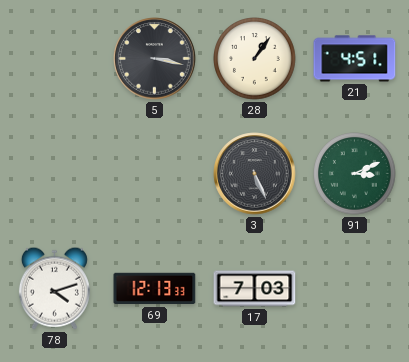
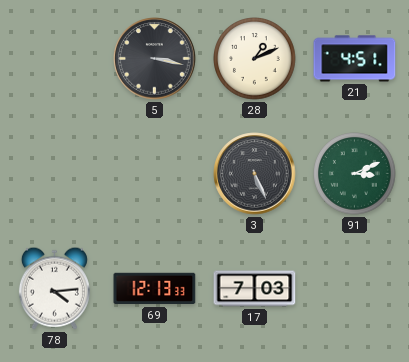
28: 1:06 -> 1:11
78: 4:12 -> 4:14
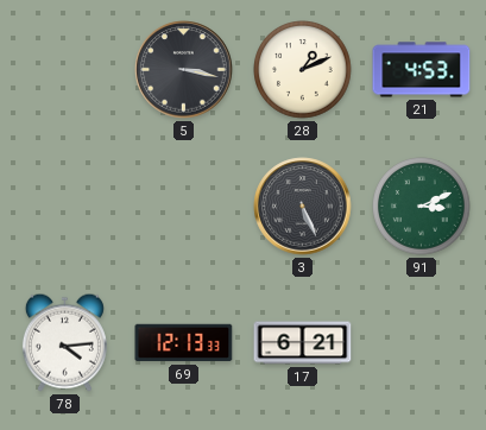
21: 4:51 -> 4:53
17: 7:03 -> 6:21
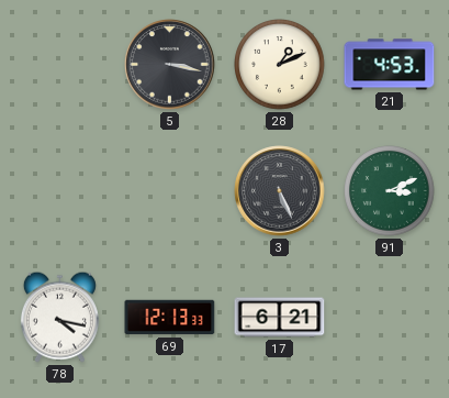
78: 4:14 -> 4:17
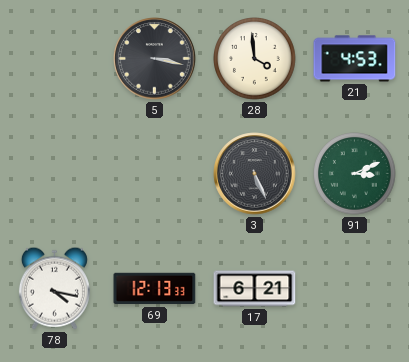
28: 1:11 -> 3:59
